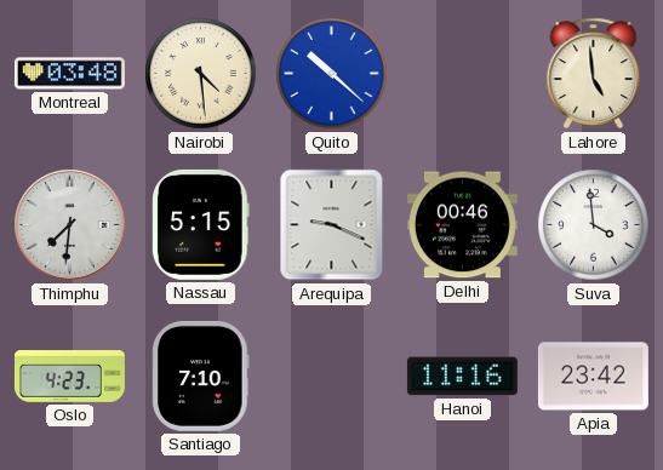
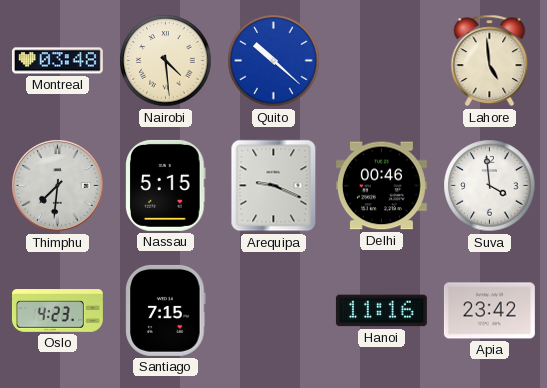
Santiago: 7:10 -> 7:15
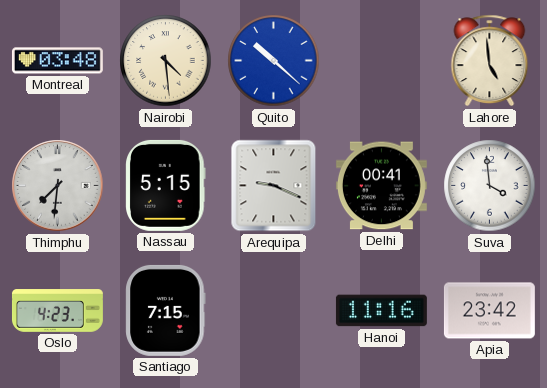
Delhi: 00:46 -> 00:41
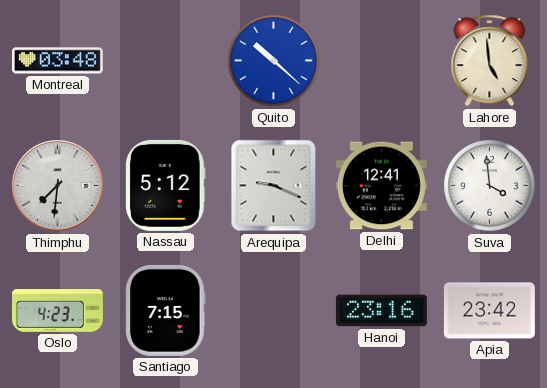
Nairobi: 4:29 -> none
Nassau: 5:15 -> 5:12
Delhi: 00:41 -> 12:41
Hanoi: 11:16 -> 23:16
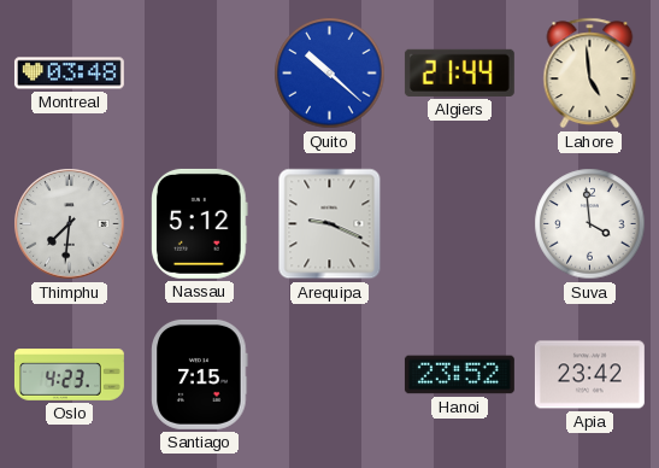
Algiers: none -> 21:44
Delhi: 12:41 -> none
Hanoi: 23:16 -> 23:52
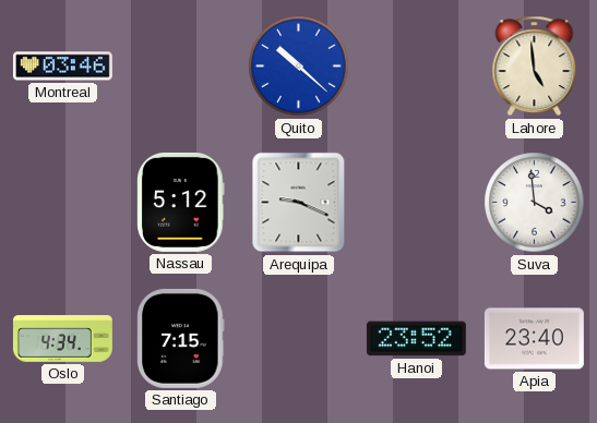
Montreal: 03:48 -> 03:46
Algiers: 21:44 -> none
Thimphu: 7:31 -> none
Oslo: 4:23 -> 4:34
Apia: 23:42 -> 23:40
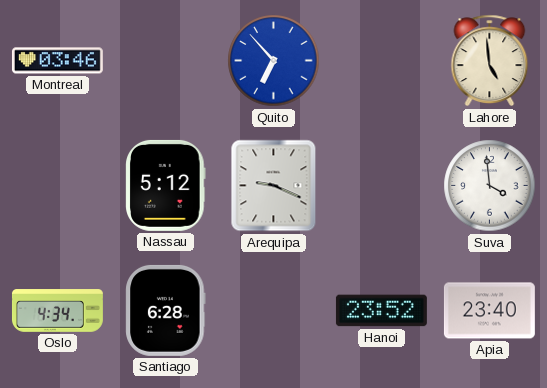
Quito: 10:22 -> 6:53
Santiago: 7:15 -> 6:28
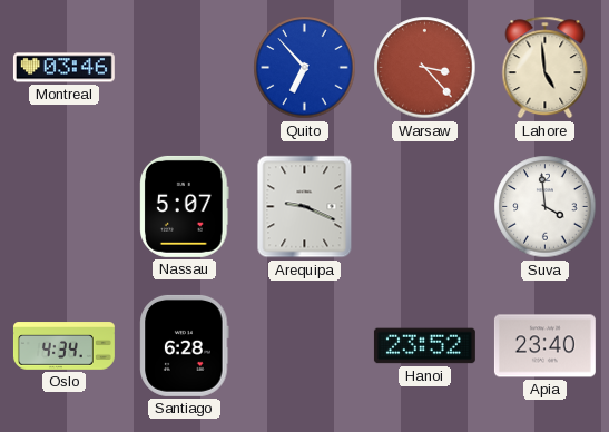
Warsaw: none -> 3:23
Nassau: 5:12 -> 5:07
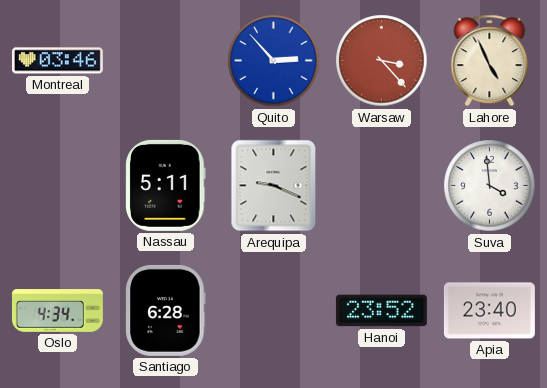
Quito: 6:53 -> 2:53
Lahore: 4:59 -> 4:56
Nassau: 5:07 -> 5:11
